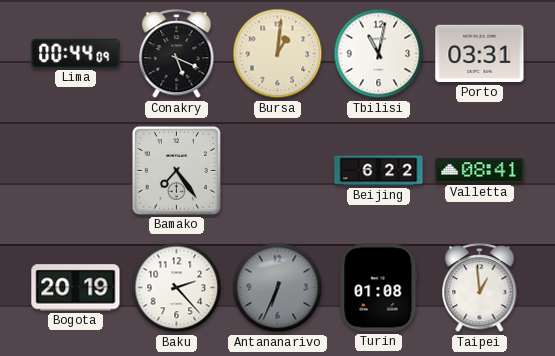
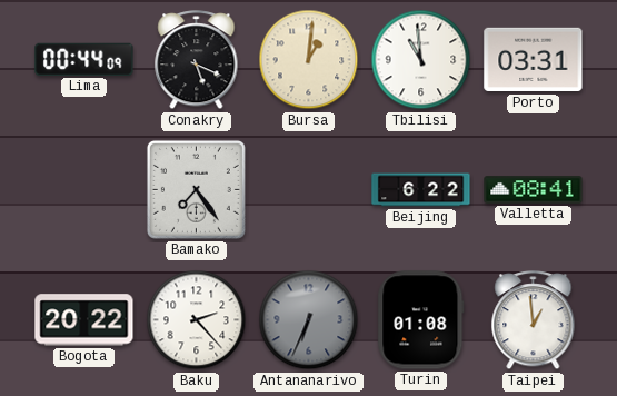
Tbilisi: 11:02 -> 10:59
Bogota: 20:19 -> 20:22
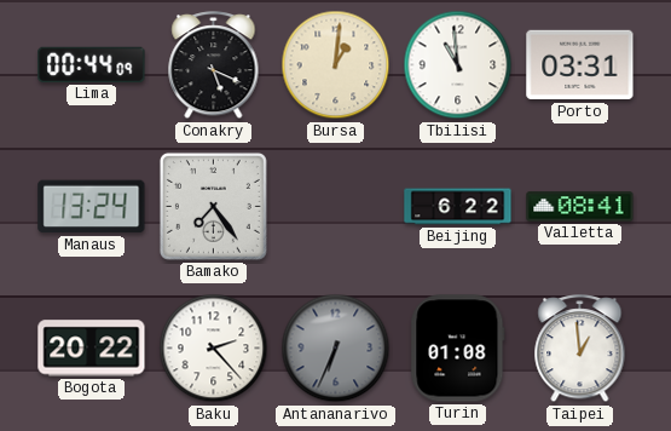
Manaus: none -> 13:24
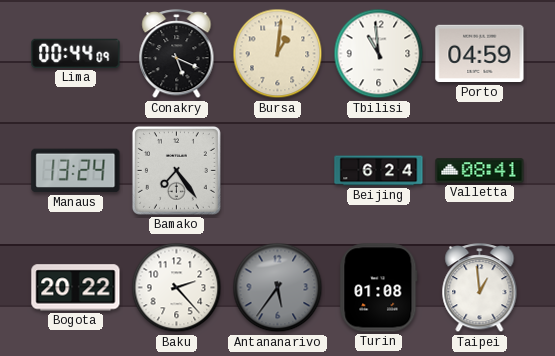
Porto: 03:31 -> 04:59
Beijing: 6:22 -> 6:24
Antananarivo: 6:34 -> 5:36
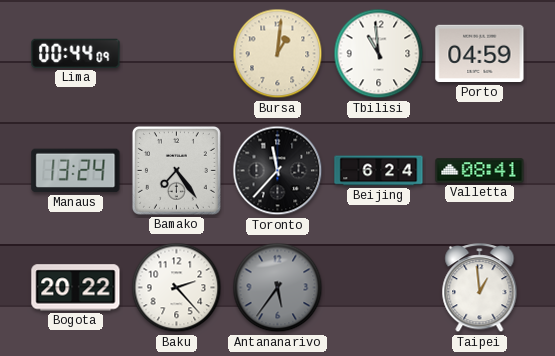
Conakry: 5:19 -> none
Toronto: none -> 11:37
Turin: 01:08 -> none
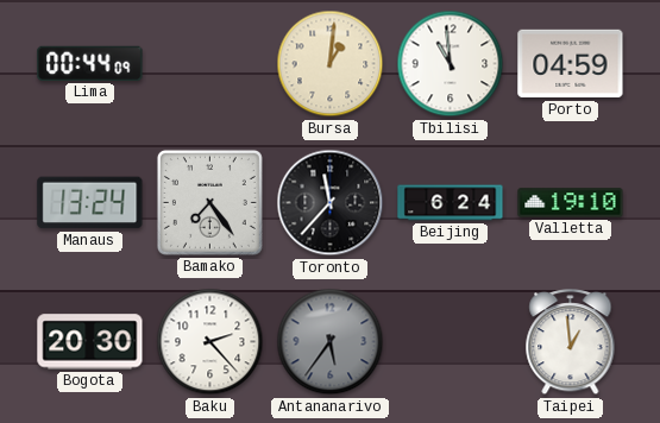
Valletta: 08:41 -> 19:10
Bogota: 20:22 -> 20:30
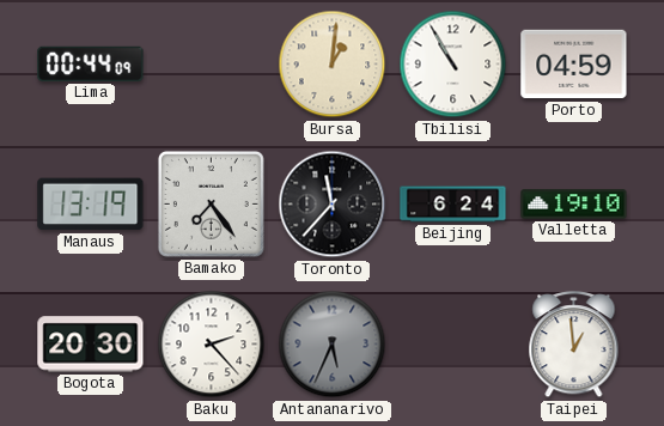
Tbilisi: 10:59 -> 10:55
Manaus: 13:24 -> 13:19
Antananarivo: 5:36 -> 5:34
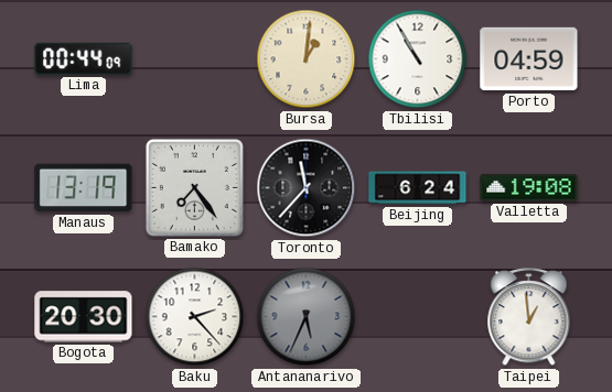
Valletta: 19:10 -> 19:08
